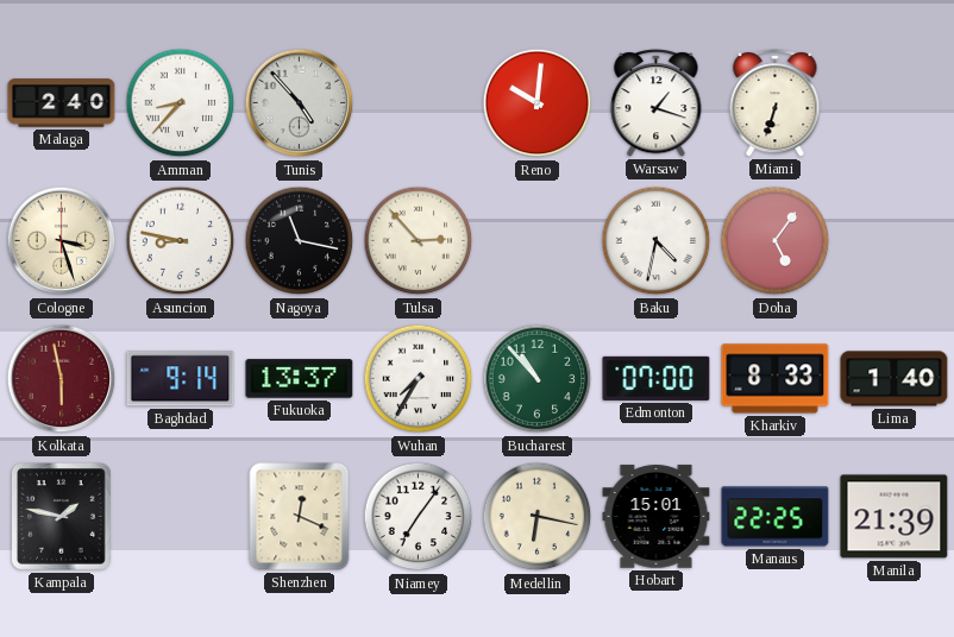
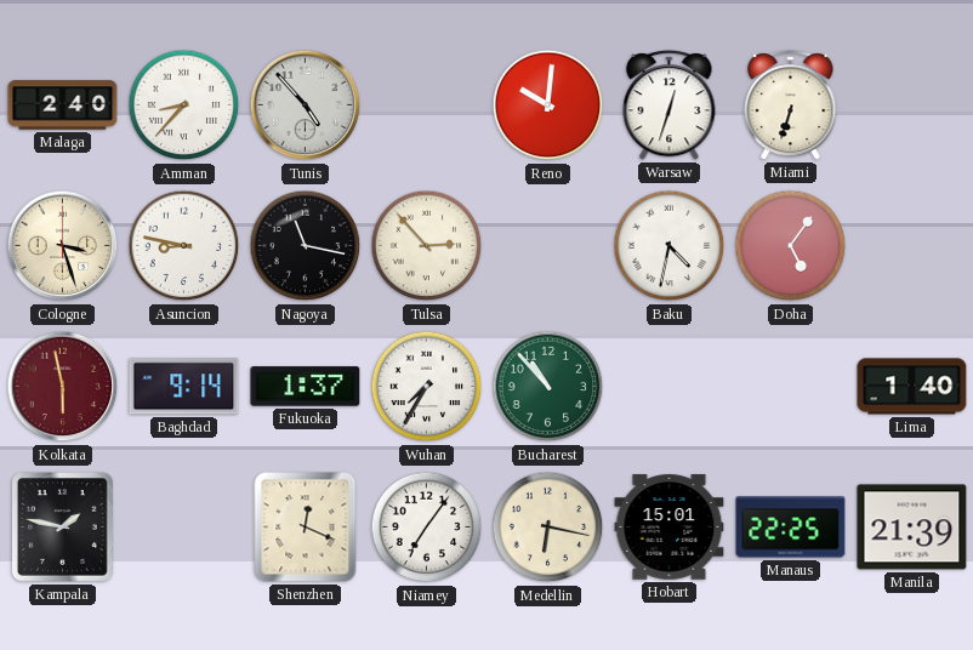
Warsaw: 1:18 -> 12:33
Fukuoka: 13:37 -> 1:37
Edmonton: 07:00 -> none
Kharkiv: 8:33 -> none
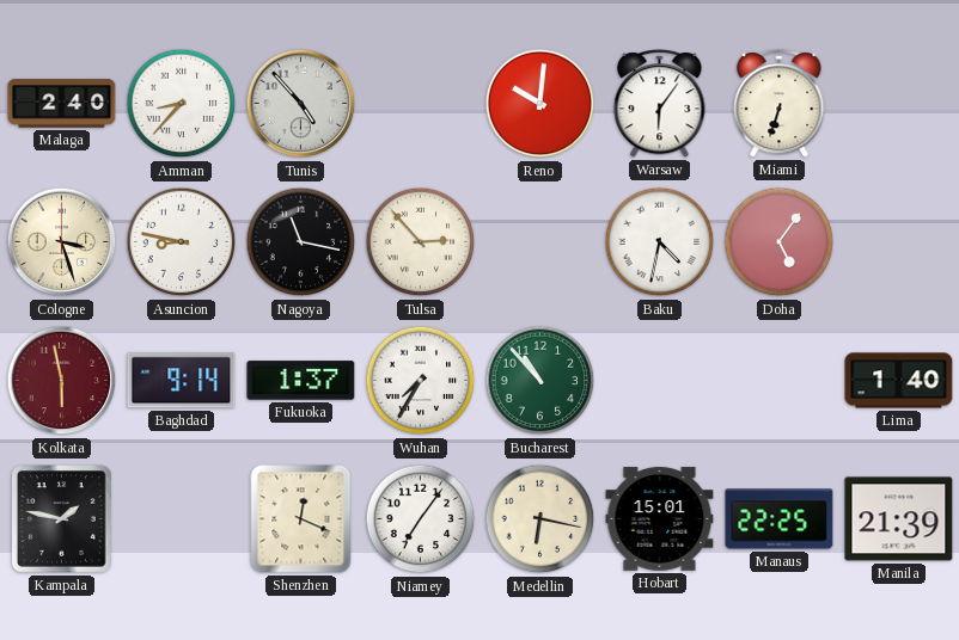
Warsaw: 12:33 -> 6:06
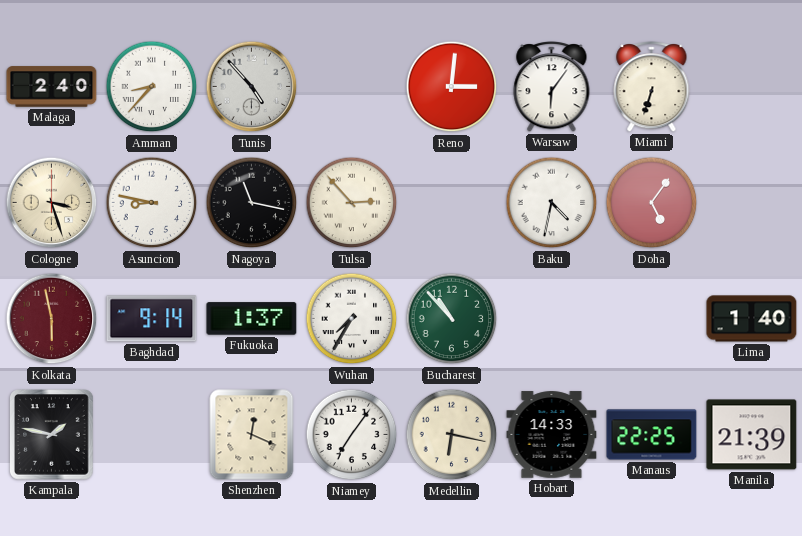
Reno: 10:01 -> 3:01
Hobart: 15:01 -> 14:33
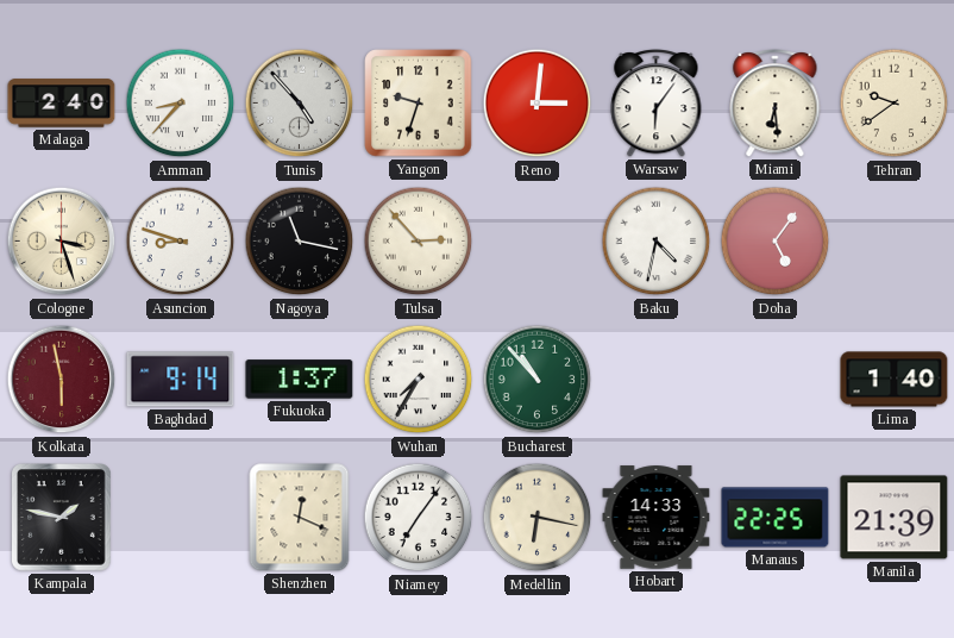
Yangon: none -> 9:33
Miami: 6:33 -> 6:29
Tehran: none -> 9:39
Asuncion: 8:47 -> 8:48
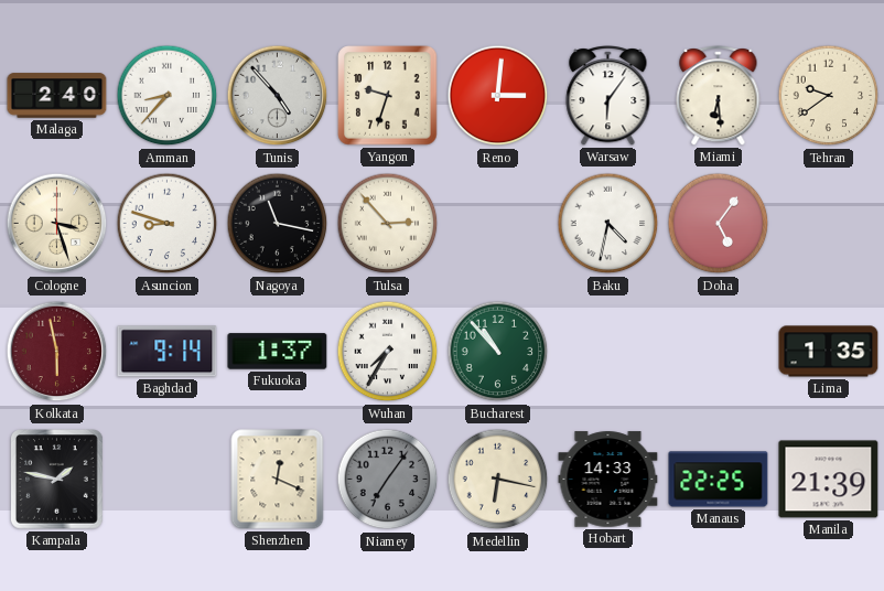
Lima: 1:40 -> 1:35
Niamey dial: white -> grey
